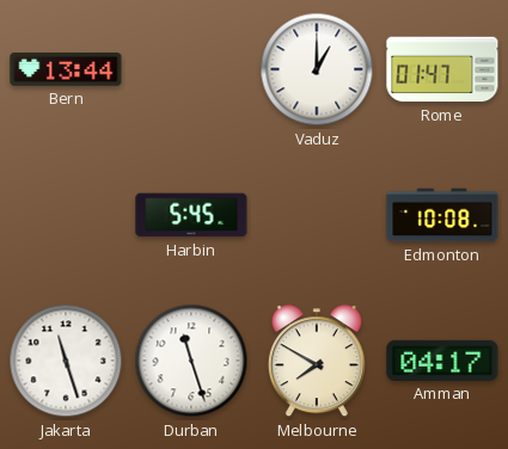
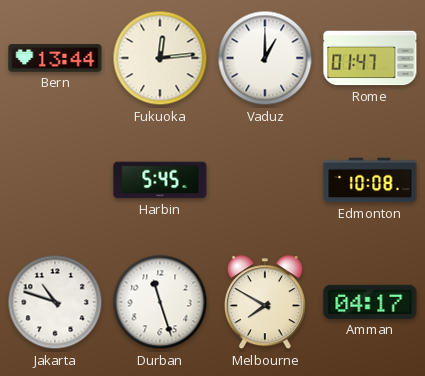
Fukuoka: none -> 12:14
Jakarta: 11:27 -> 10:48
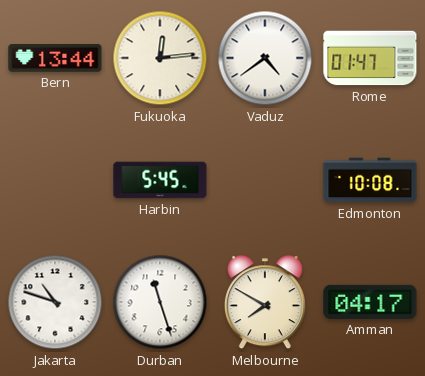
Vaduz: 1:00 -> 4:39
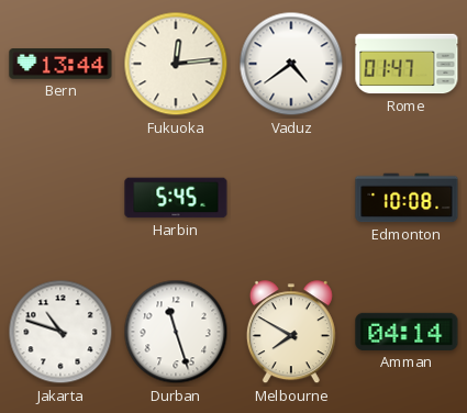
Amman: 04:17 -> 04:14
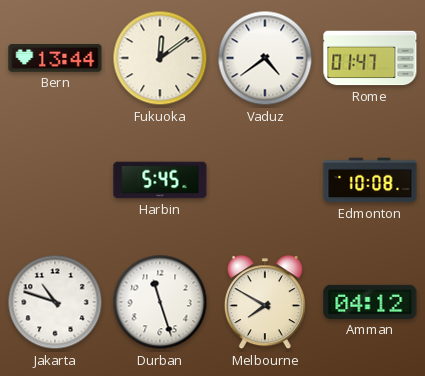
Fukuoka: 12:14 -> 12:09
Amman: 04:14 -> 04:12
